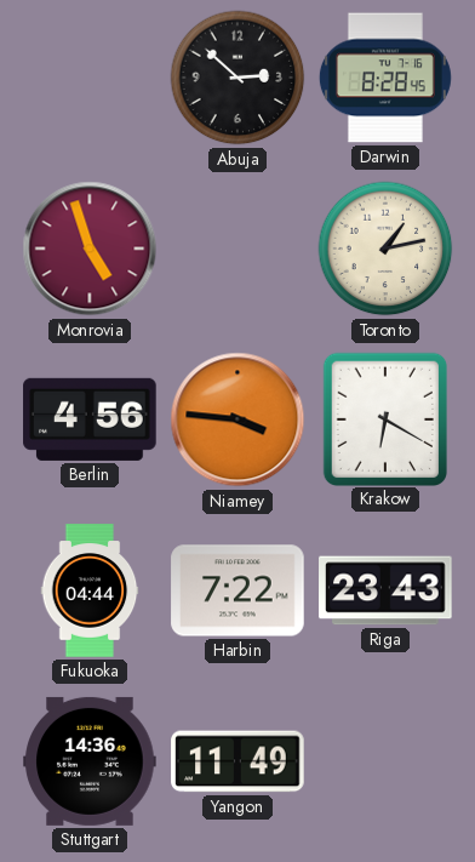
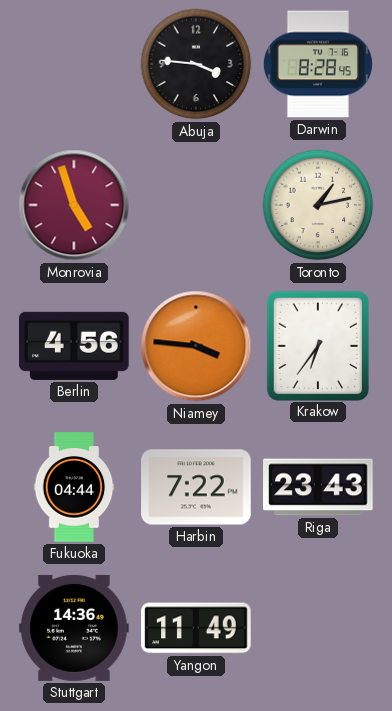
Abuja: 2:52 -> 3:46
Krakow: 6:20 -> 6:36
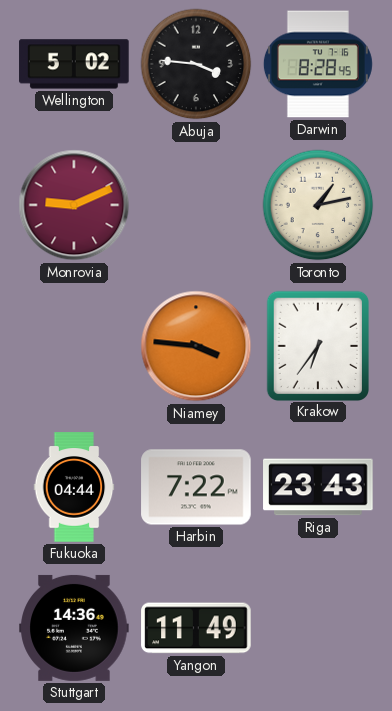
Wellington: none -> 5:02
Monrovia: 4:57 -> 9:11
Berlin: 4:56 -> none
